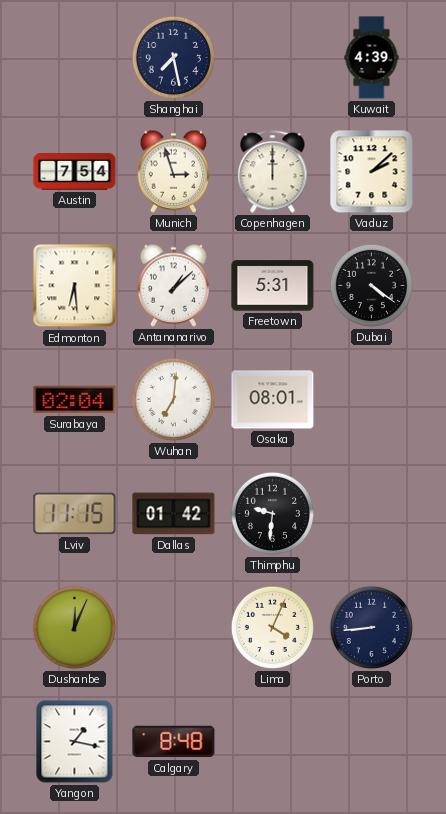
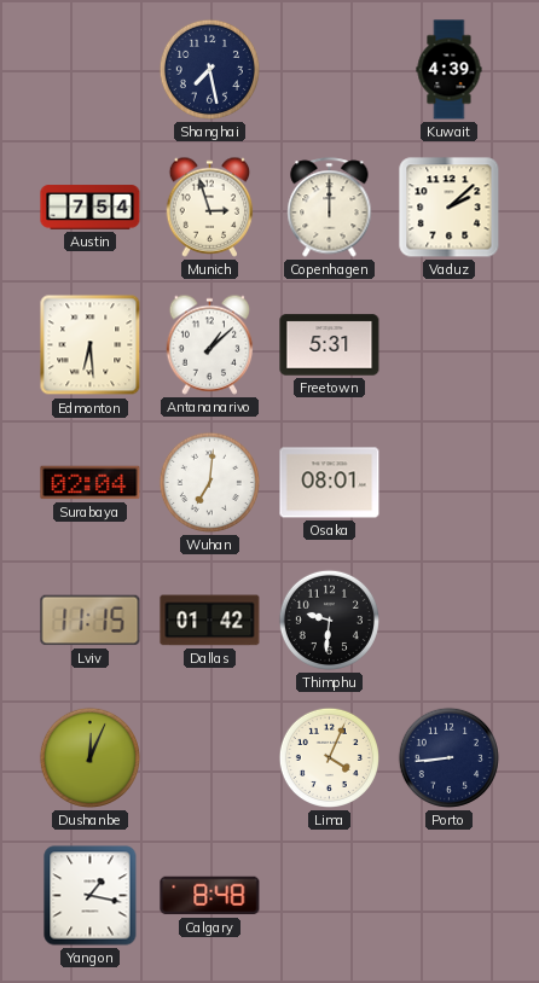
Dubai: 4:21 -> none
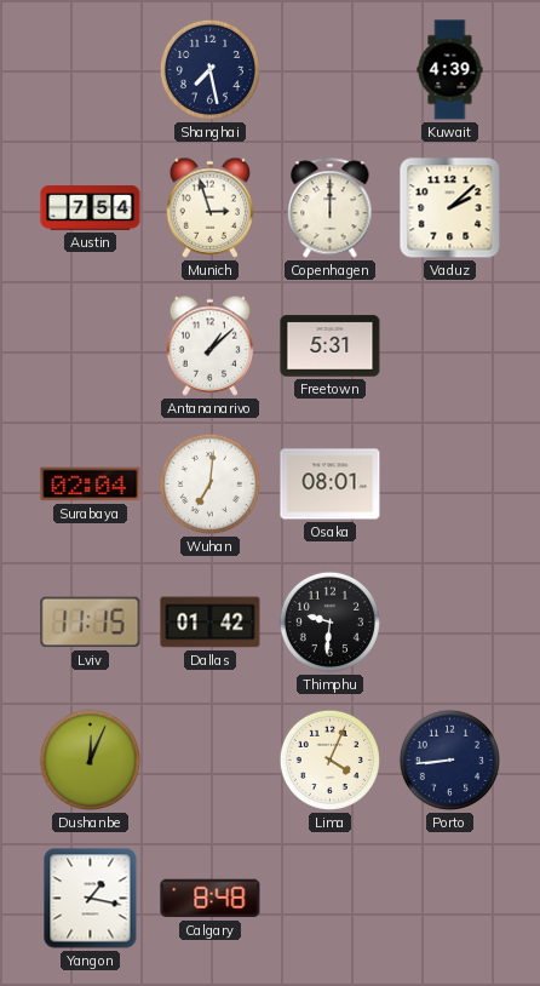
Edmonton: 6:29 -> none
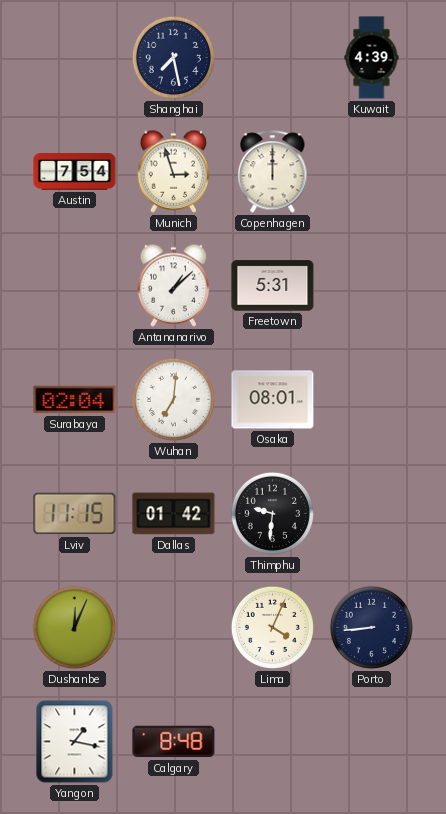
Vaduz: 2:08 -> none
